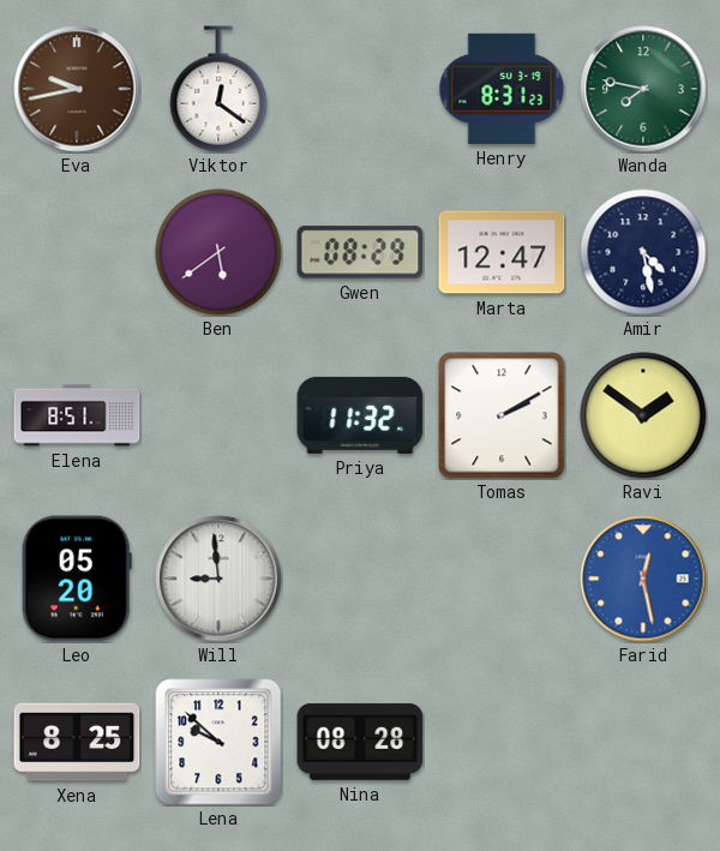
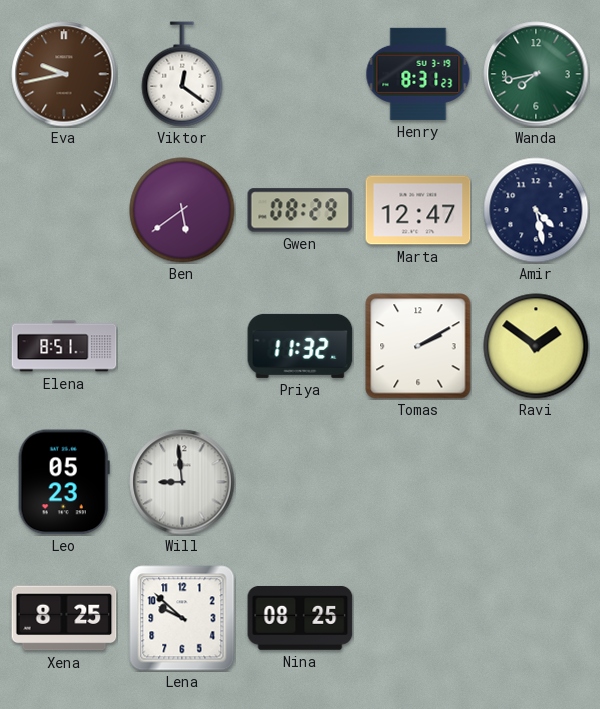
Wanda: 7:47 -> 7:43
Leo: 05:20 -> 05:23
Farid: 12:28 -> none
Nina: 08:28 -> 08:25
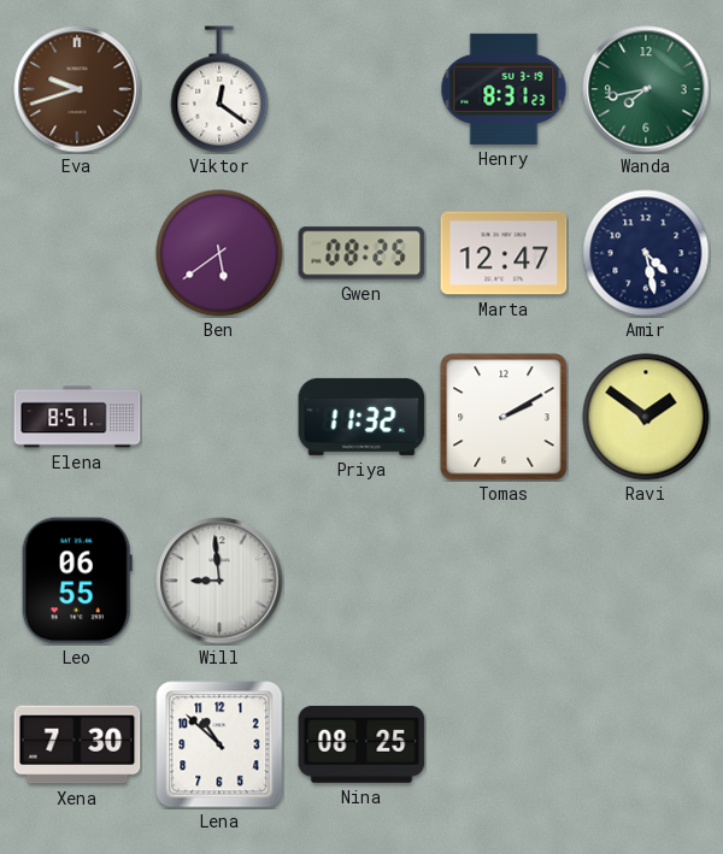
Eva: 9:43 -> 9:42
Gwen: 08:29 -> 08:25
Leo: 05:23 -> 06:55
Xena: 8:25 -> 7:30
Lena: 9:52 -> 10:52
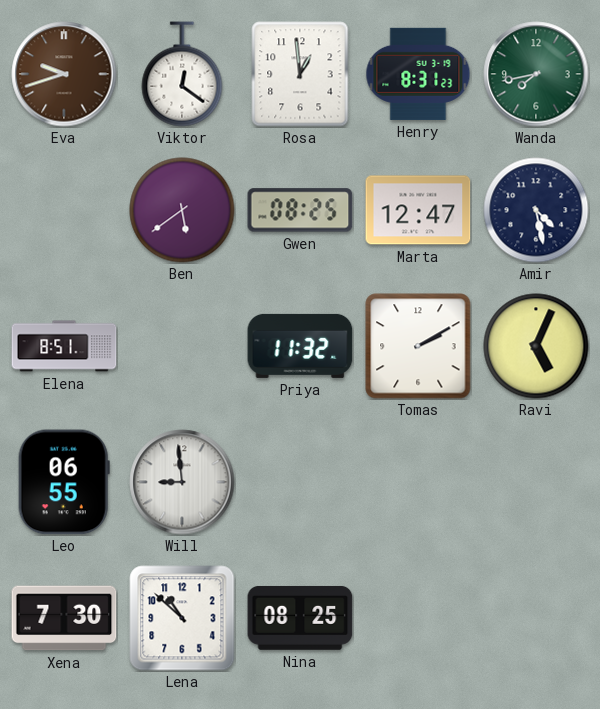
Rosa: none -> 12:59
Ravi: 1:51 -> 5:04
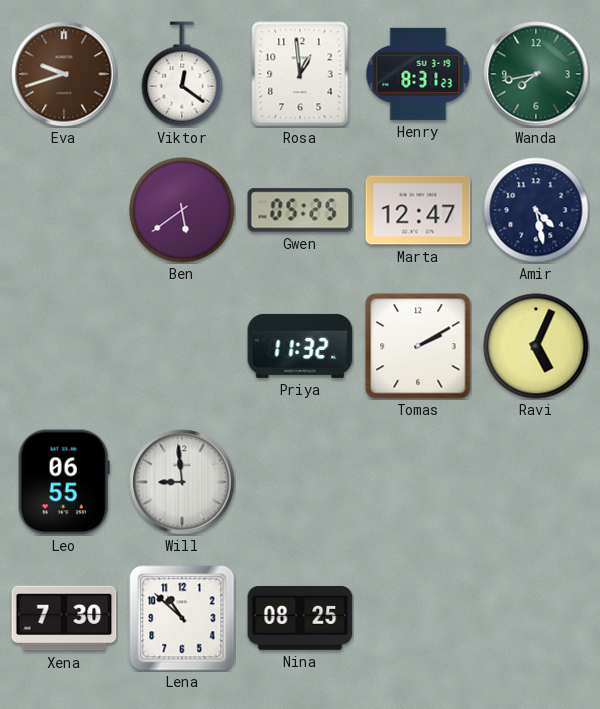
Gwen: 08:25 -> 05:25
Elena: 8:51 -> none
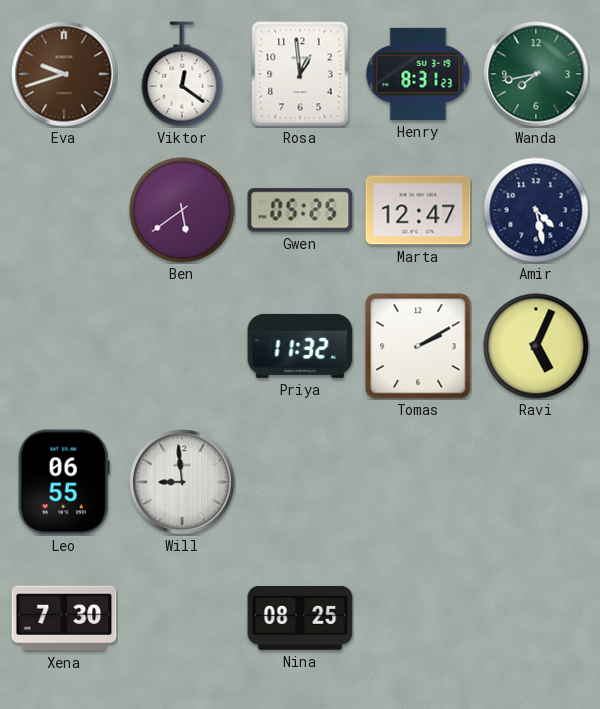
Lena: 10:52 -> none
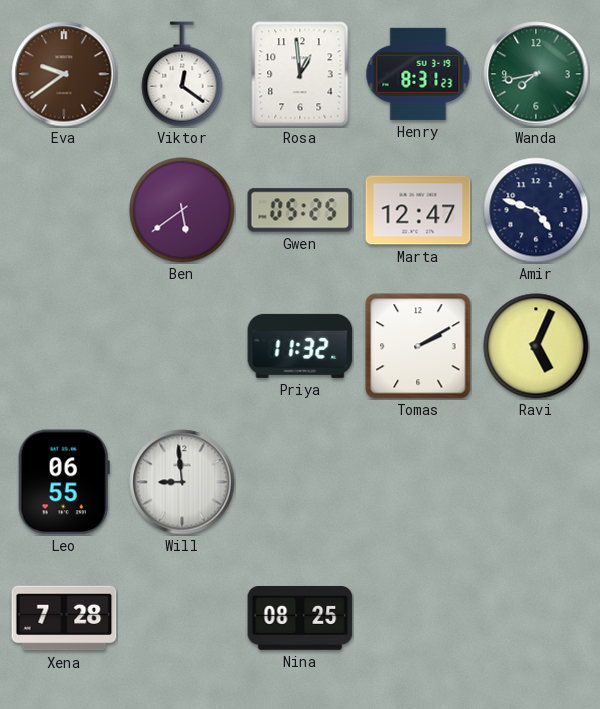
Eva: 9:42 -> 9:39
Amir: 4:28 -> 4:48
Xena: 7:30 -> 7:28
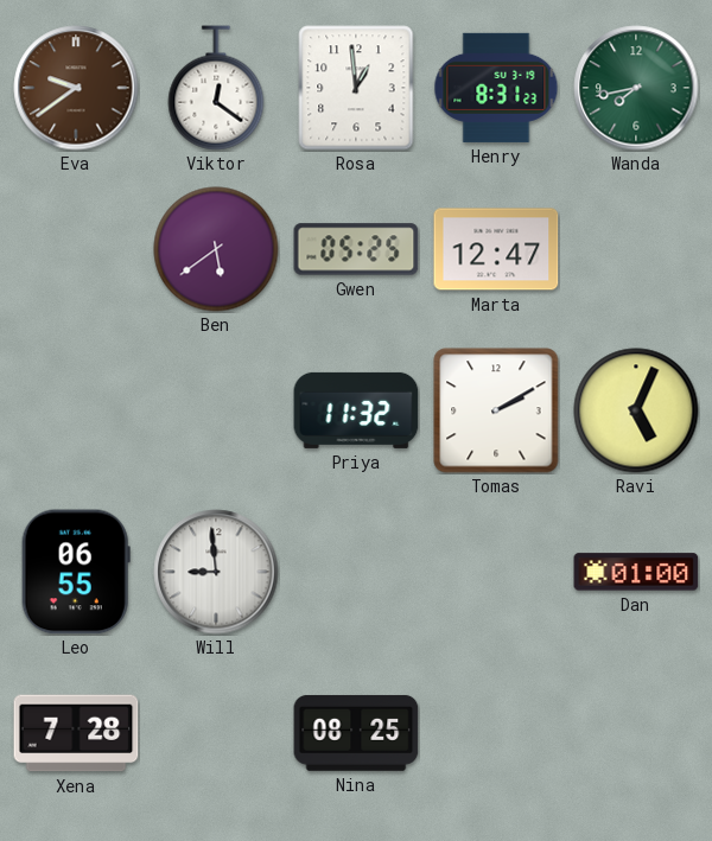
Amir: 4:48 -> none
Dan: none -> 01:00
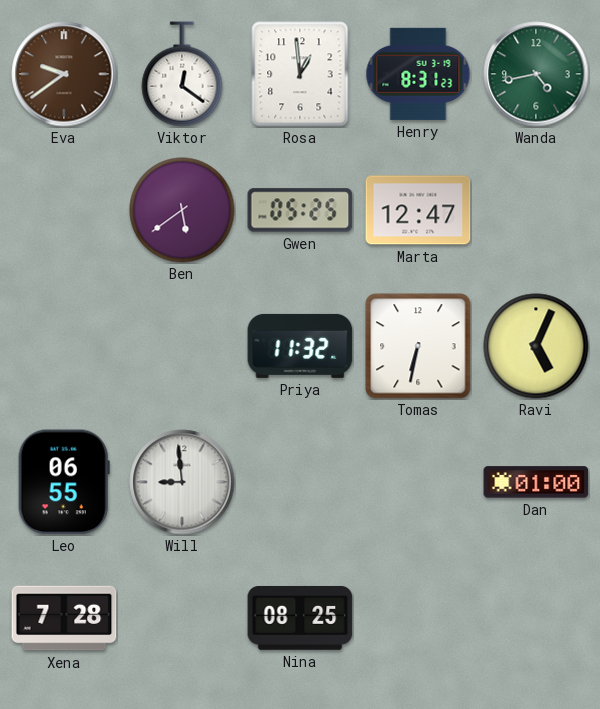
Wanda: 7:43 -> 4:43
Tomas: 2:10 -> 6:32
